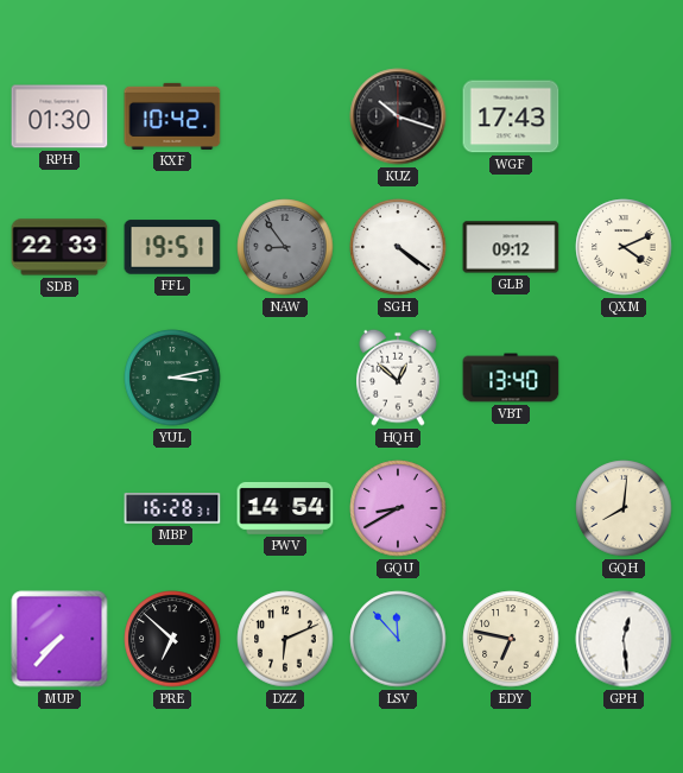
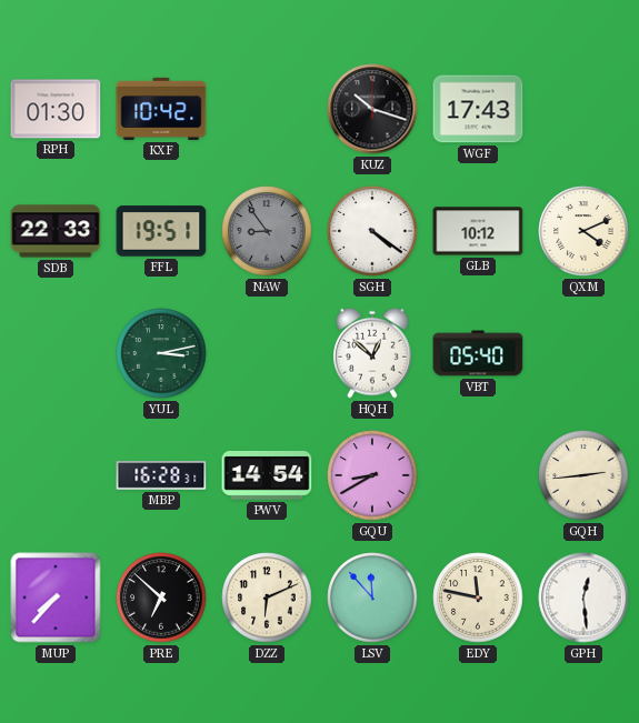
GLB: 09:12 -> 10:12
VBT: 13:40 -> 05:40
GQH: 8:01 -> 2:44
EDY: 6:47 -> 11:47
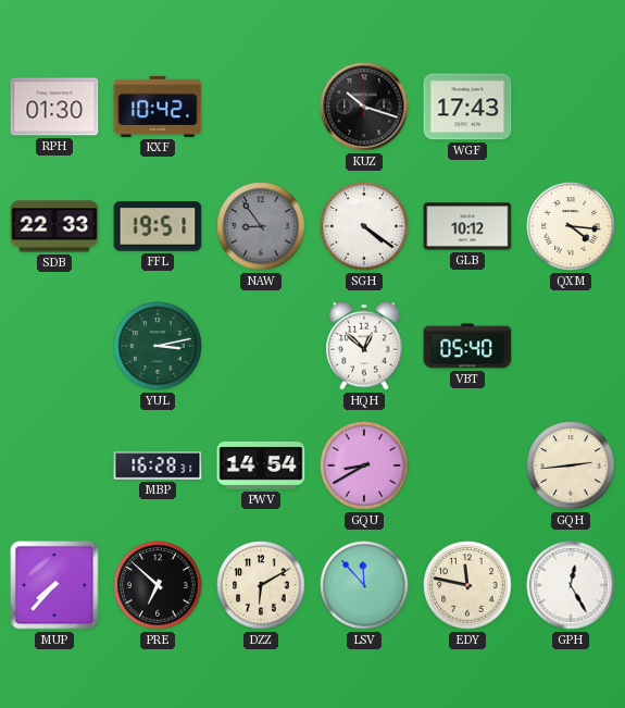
QXM: 4:11 -> 4:16
DZZ: 6:11 -> 6:10
GPH: 12:29 -> 12:25
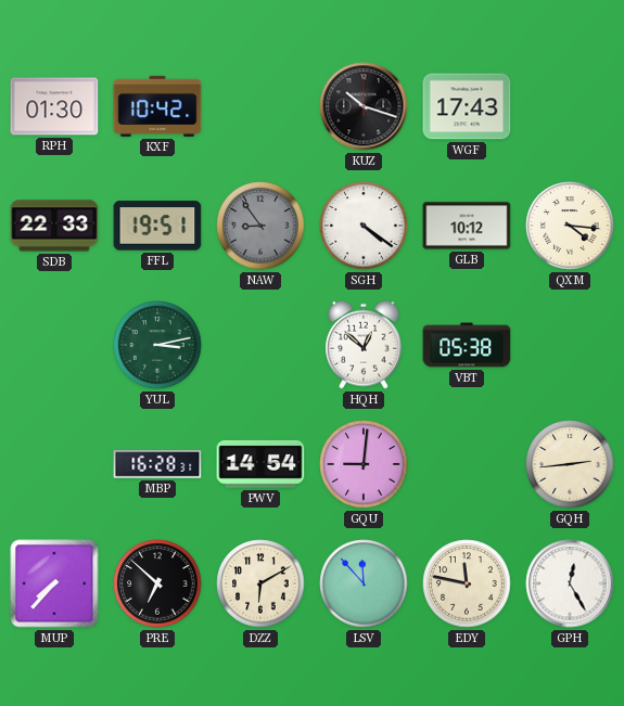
VBT: 05:40 -> 05:38
GQU: 8:40 -> 9:01
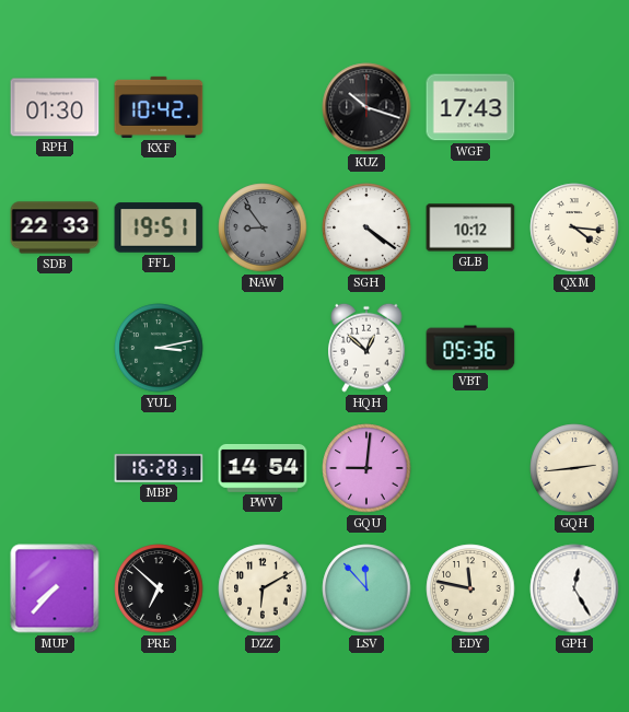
VBT: 05:38 -> 05:36
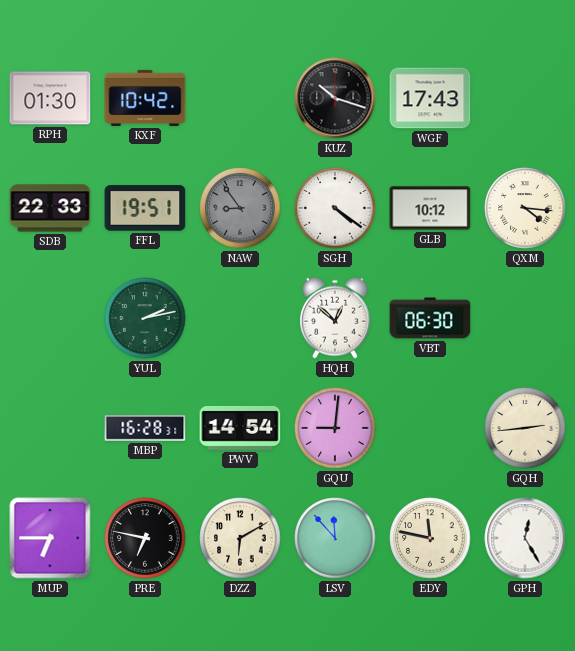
YUL: 3:13 -> 2:13
VBT: 05:36 -> 06:30
MUP: 7:37 -> 6:45
PRE: 6:52 -> 6:47
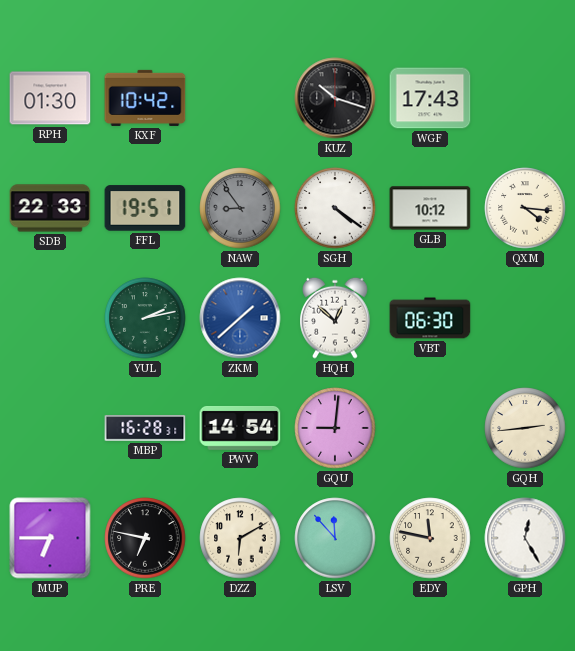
ZKM: none -> 1:38
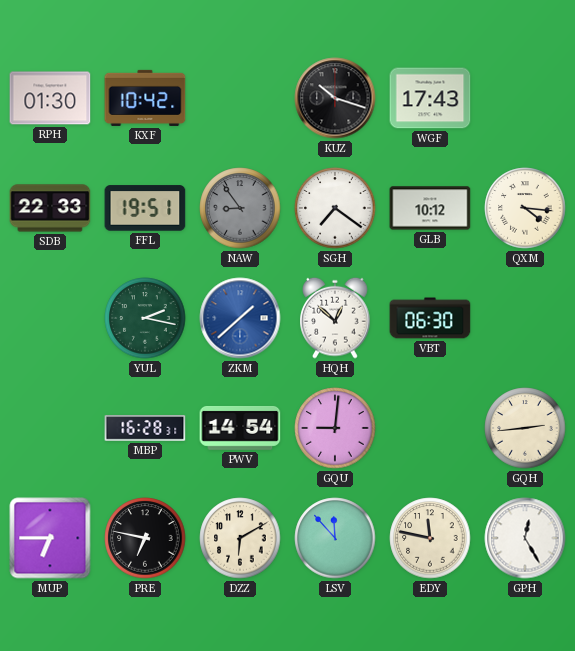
SGH: 4:21 -> 7:21
YUL: 2:13 -> 2:17
